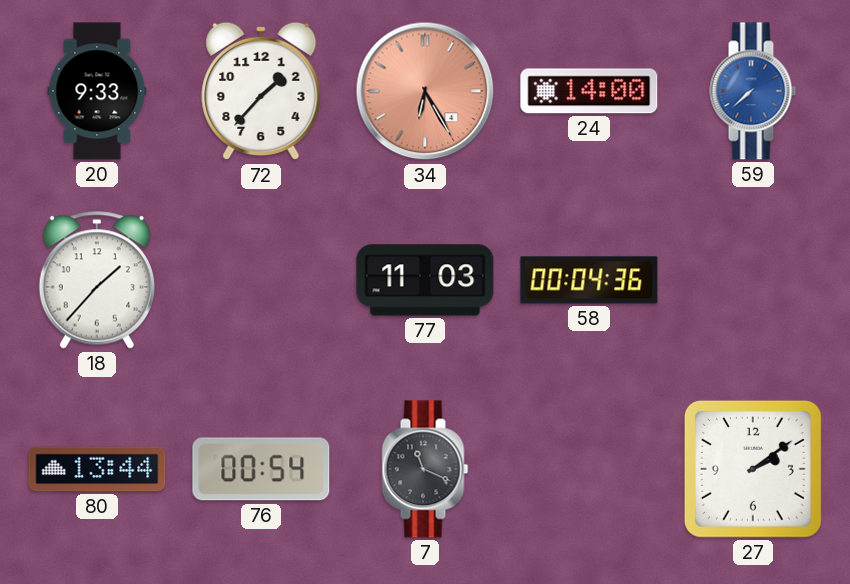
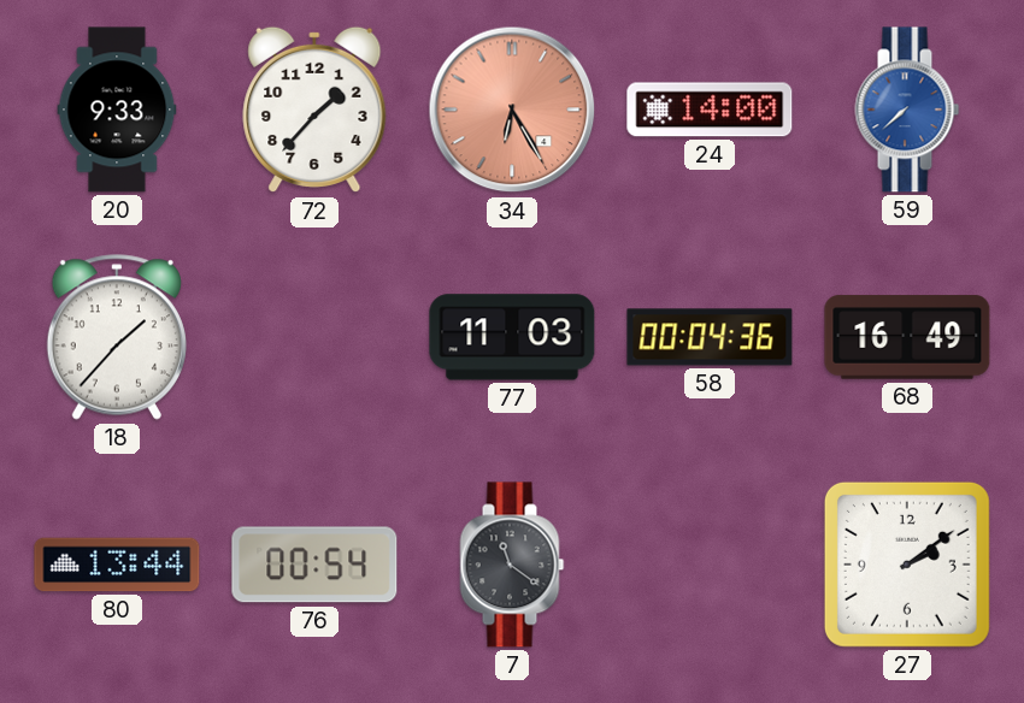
68: none -> 16:49
7: 11:19 -> 11:21
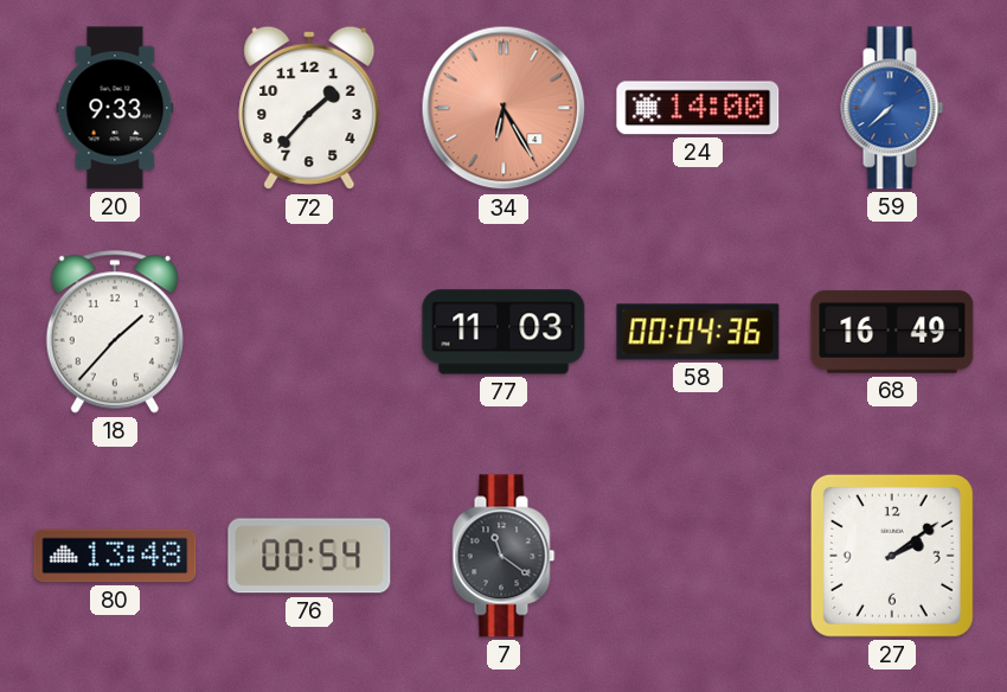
80: 13:44 -> 13:48
